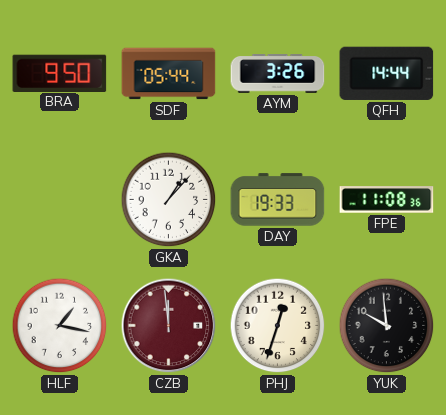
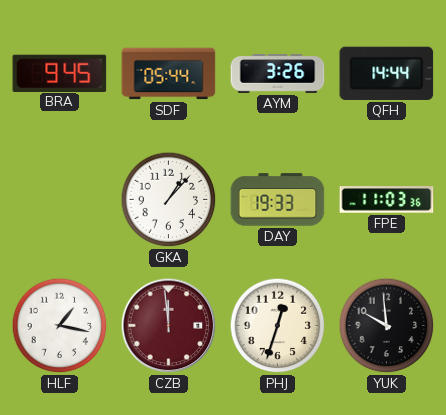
BRA: 9:50 -> 9:45
FPE: 11:08 -> 11:03
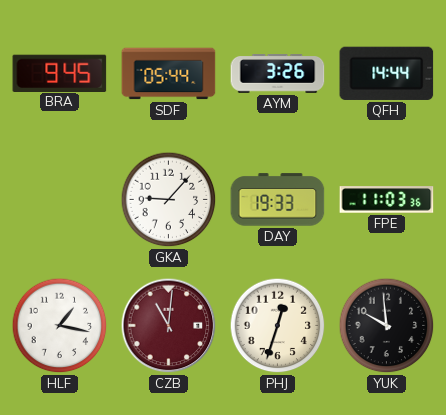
GKA: 1:07 -> 9:07
CZB: 11:59 -> 11:01
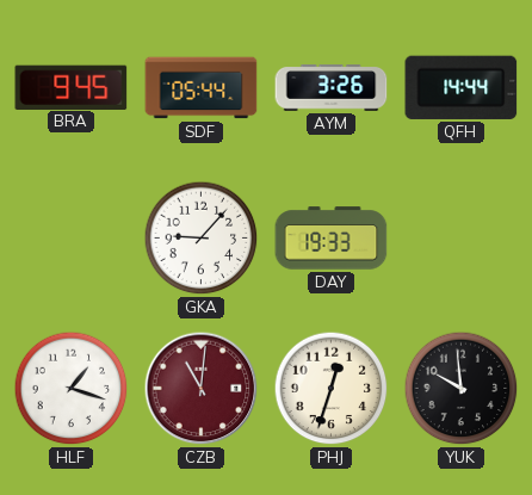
FPE: 11:03 -> none
HLF: 1:17 -> 1:18
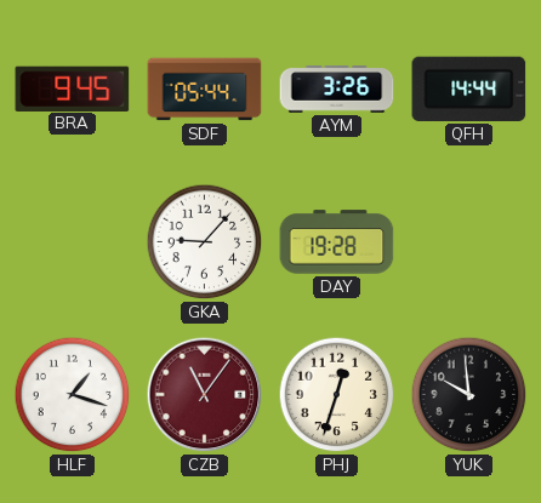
DAY: 19:33 -> 19:28
CZB: 11:01 -> 11:06
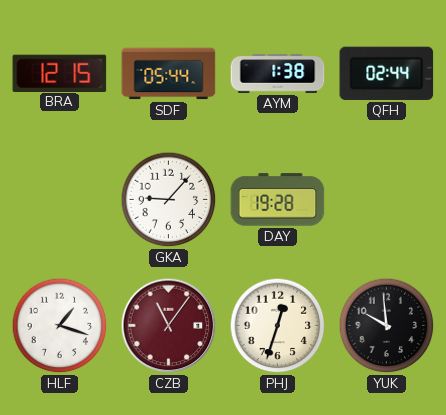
BRA: 9:45 -> 12:15
AYM: 3:26 -> 1:38
QFH: 14:44 -> 02:44
